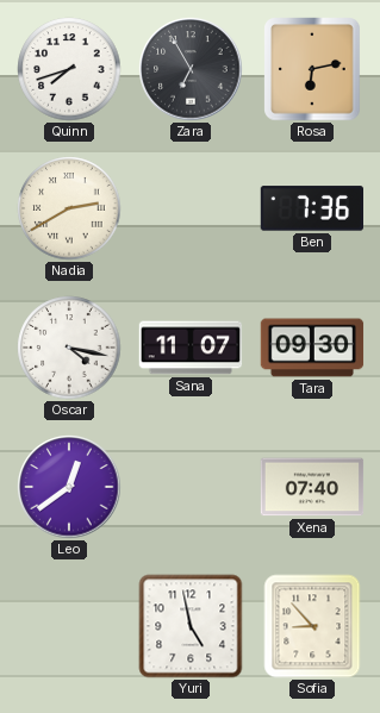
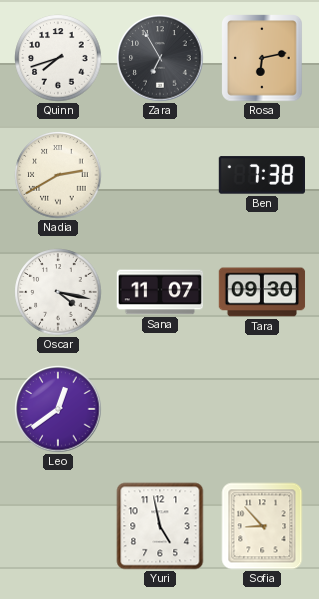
Ben: 7:36 -> 7:38
Xena: 07:40 -> none
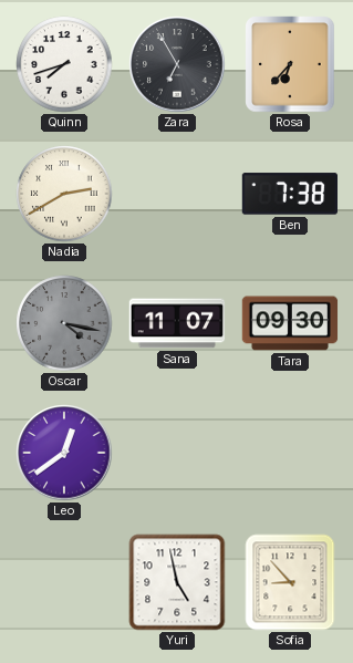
Rosa: 6:13 -> 6:37
Oscar dial: white -> grey
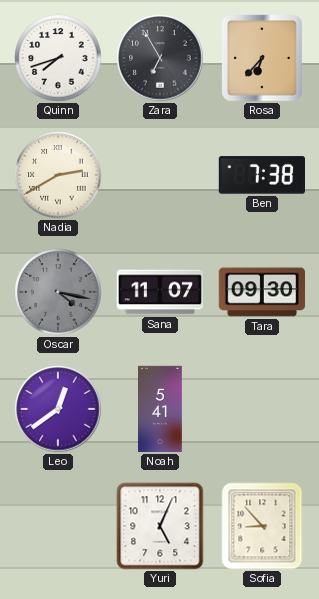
Noah: none -> 5:41
Yuri: 4:58 -> 5:04
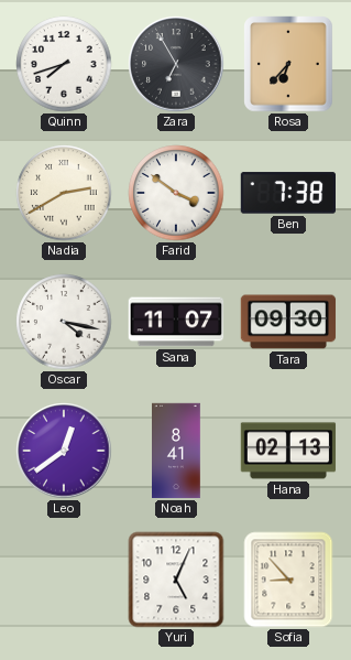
Farid: none -> 3:51
Oscar dial: grey -> white
Noah: 5:41 -> 8:41
Hana: none -> 02:13
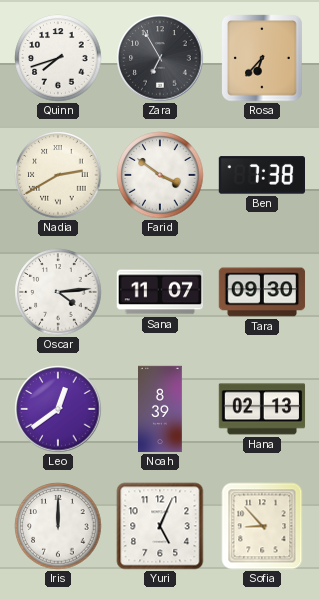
Oscar: 4:17 -> 4:14
Noah: 8:41 -> 8:39
Iris: none -> 12:00
